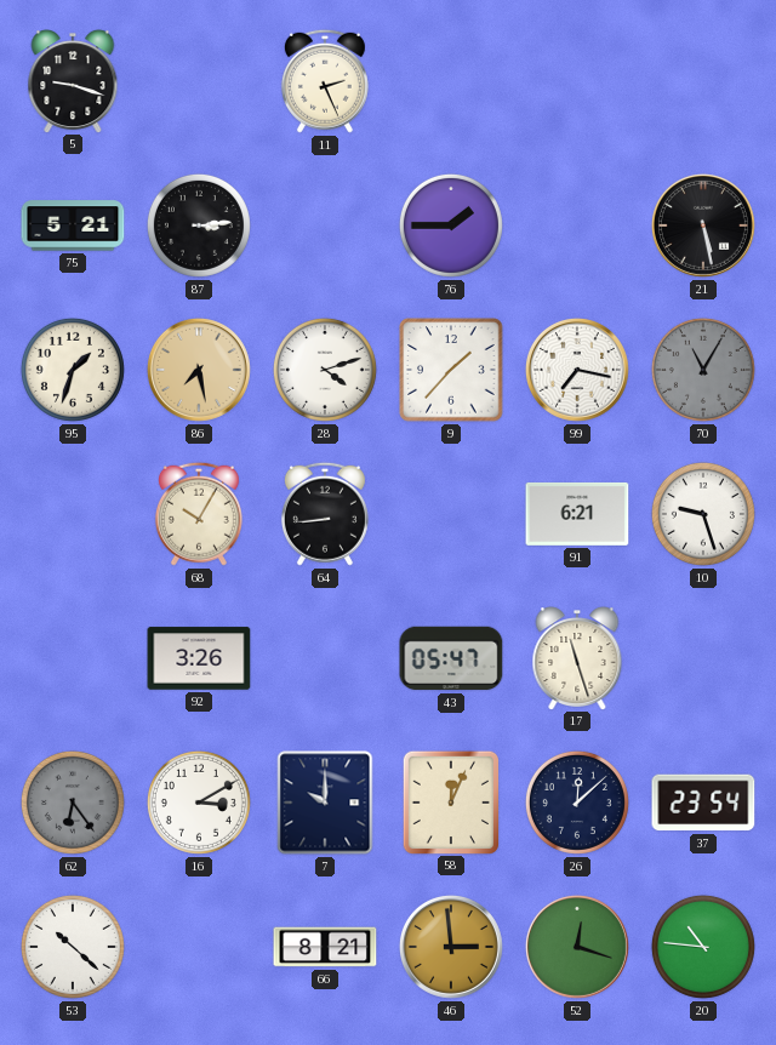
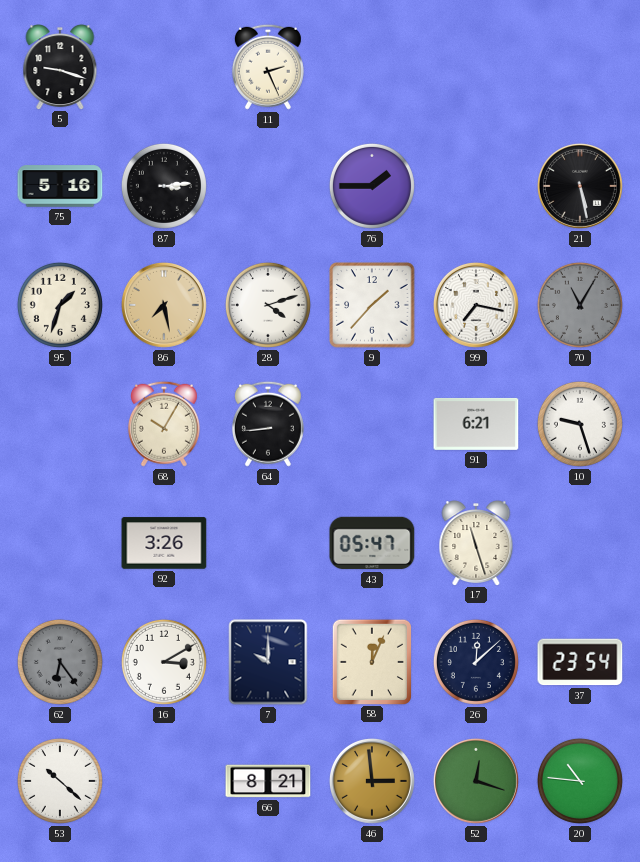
75: 5:21 -> 5:16
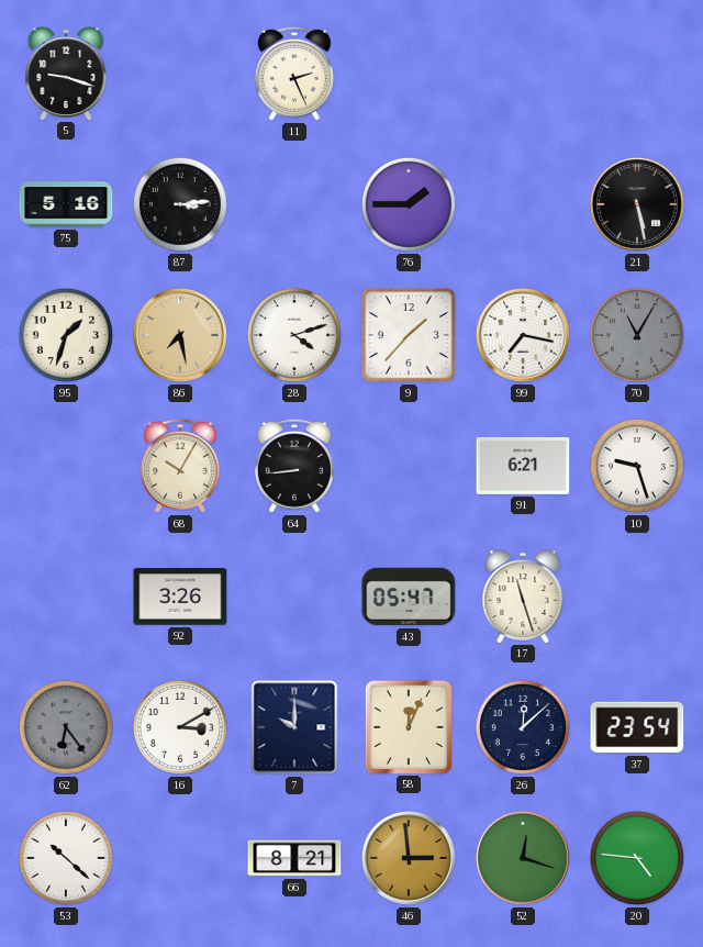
20: 10:46 -> 4:46
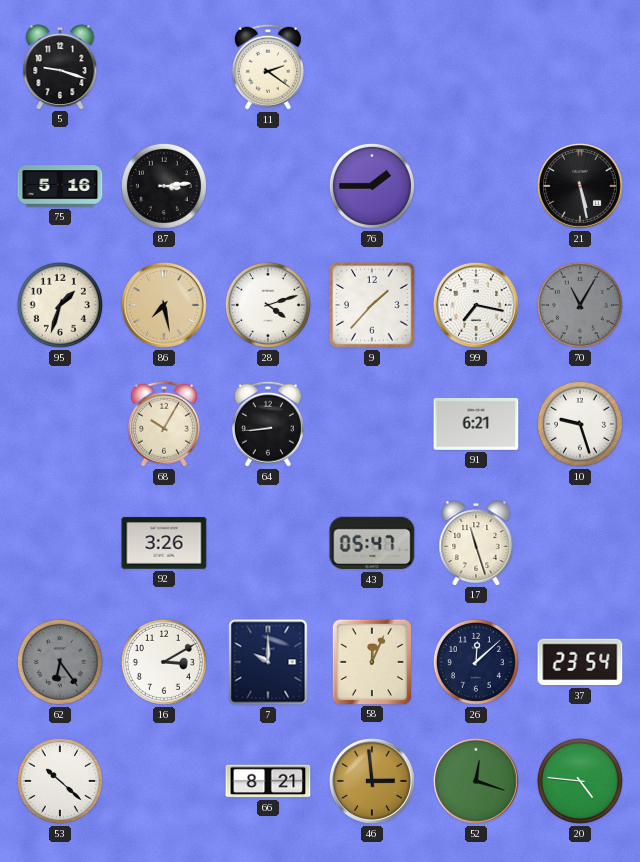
11: 2:26 -> 2:21
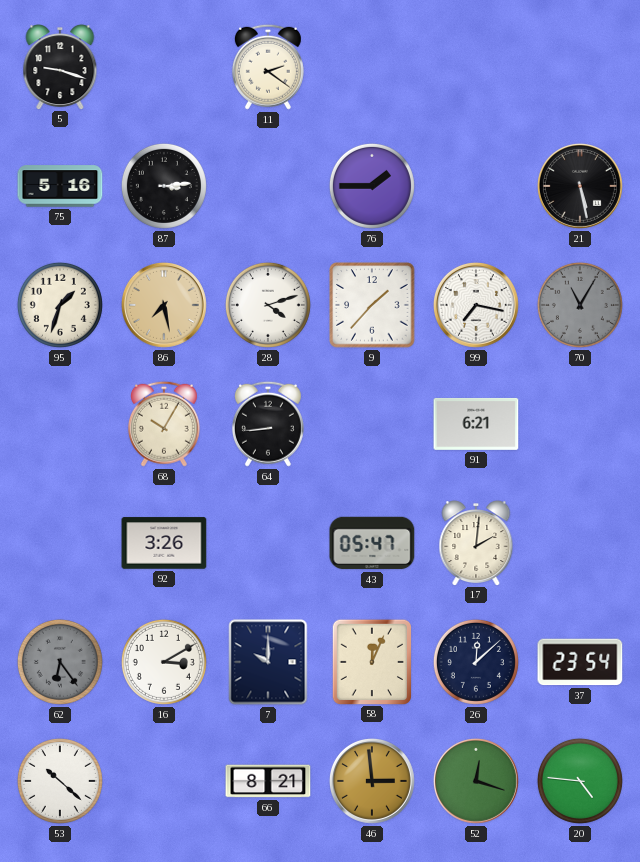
10: 9:27 -> none
17: 11:27 -> 2:01
